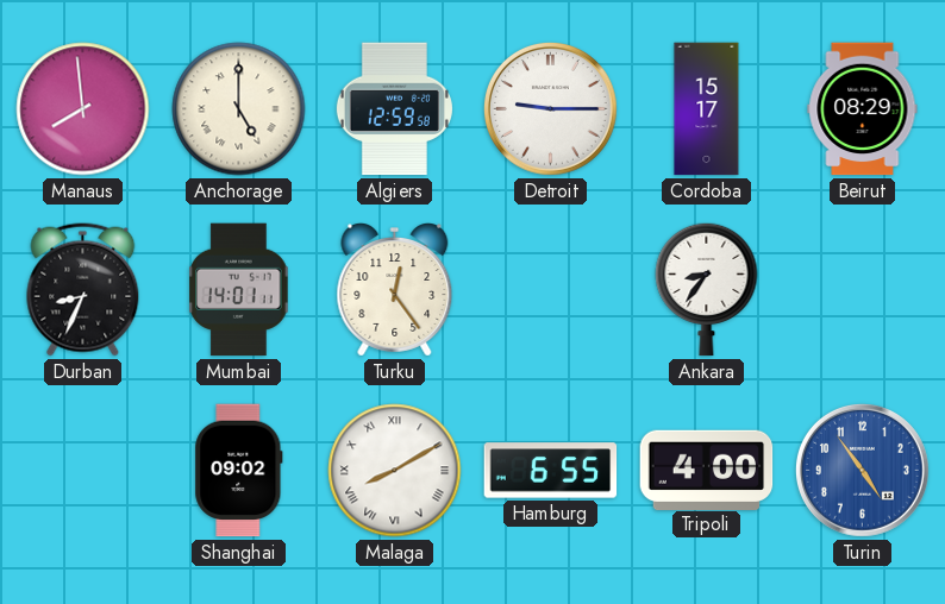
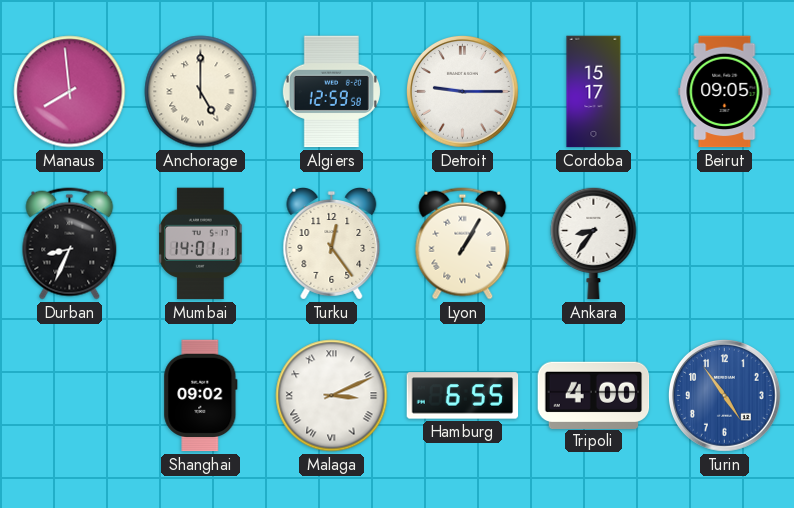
Beirut: 08:29 -> 09:05
Lyon: none -> 1:05
Malaga: 8:10 -> 3:11
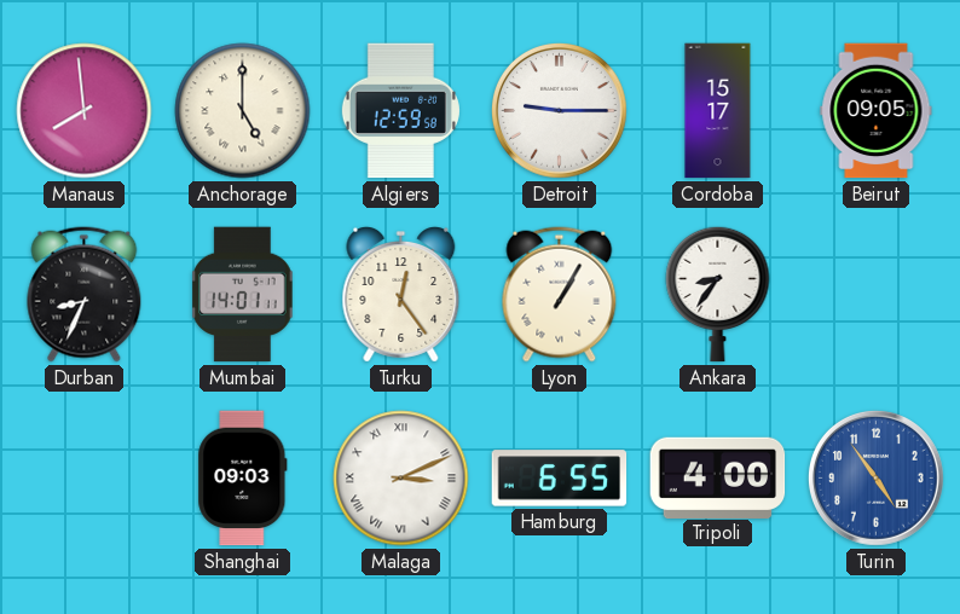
Shanghai: 09:02 -> 09:03
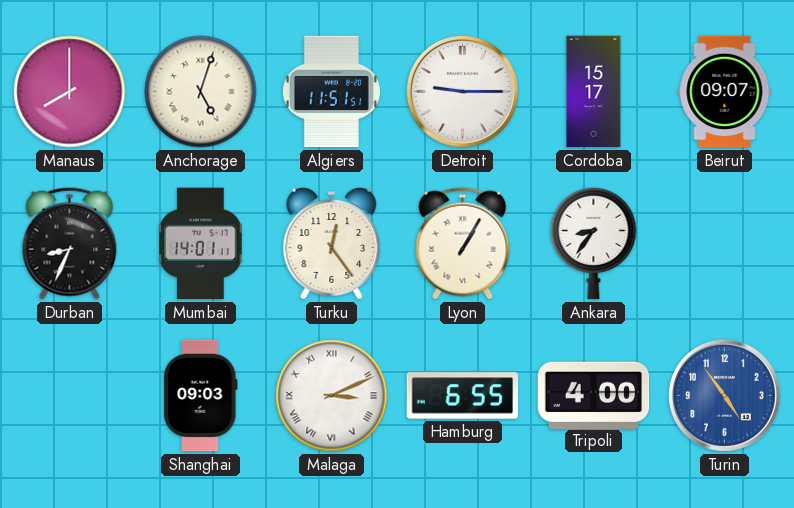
Manaus: 7:59 -> 8:00
Anchorage: 5:00 -> 5:03
Algiers: 12:59 -> 11:51
Beirut: 09:05 -> 09:07
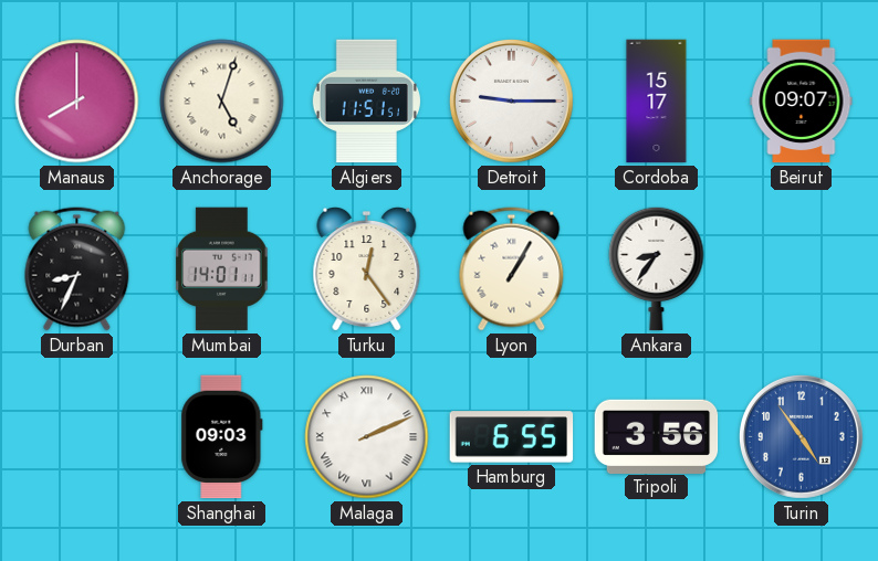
Malaga: 3:11 -> 2:11
Tripoli: 4:00 -> 3:56
